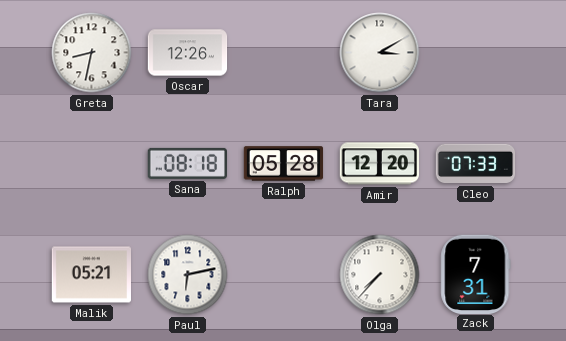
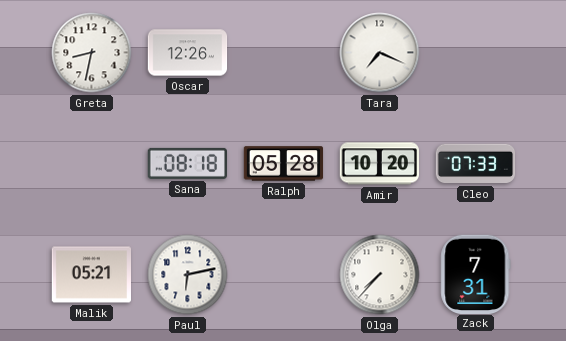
Tara: 3:10 -> 7:19
Amir: 12:20 -> 10:20
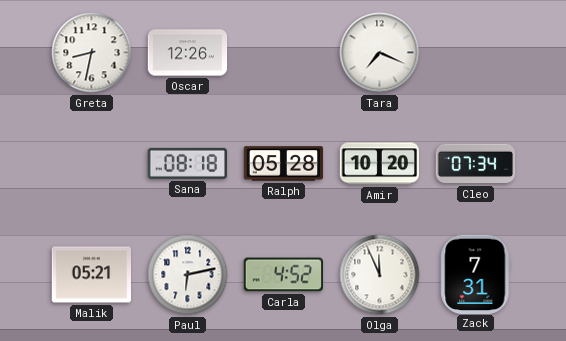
Cleo: 07:33 -> 07:34
Carla: none -> 4:52
Olga: 7:37 -> 11:56
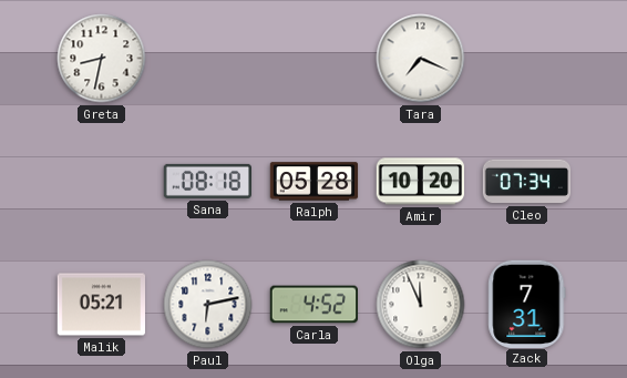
Oscar: 12:26 -> none
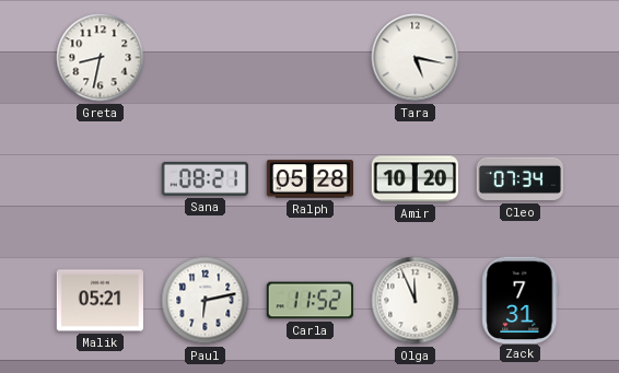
Tara: 7:19 -> 5:17
Sana: 08:18 -> 08:21
Carla: 4:52 -> 11:52
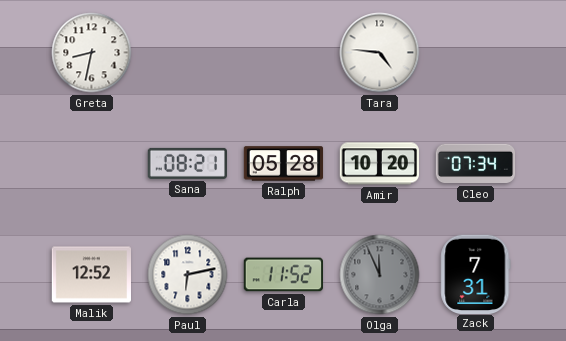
Tara: 5:17 -> 4:46
Malik: 05:21 -> 12:52
Olga dial: white -> grey
